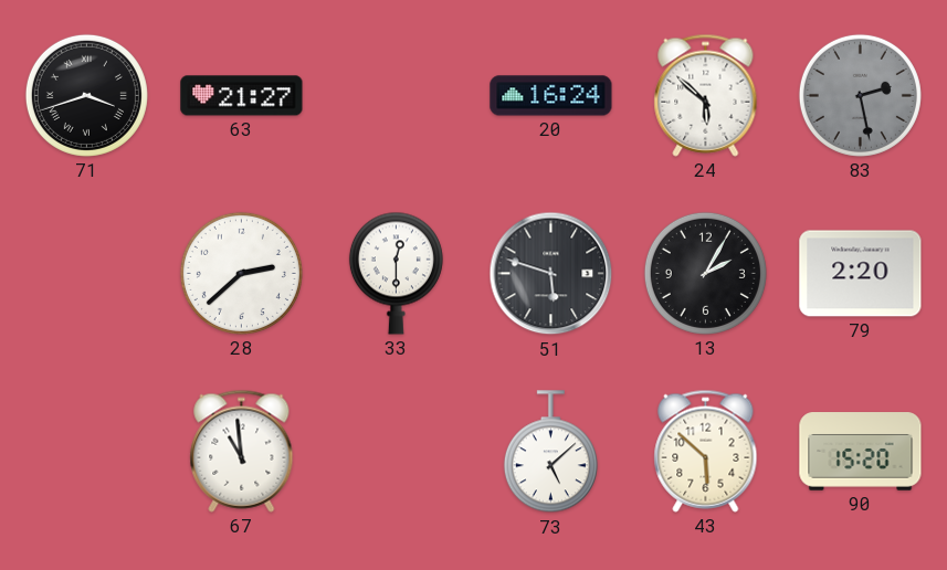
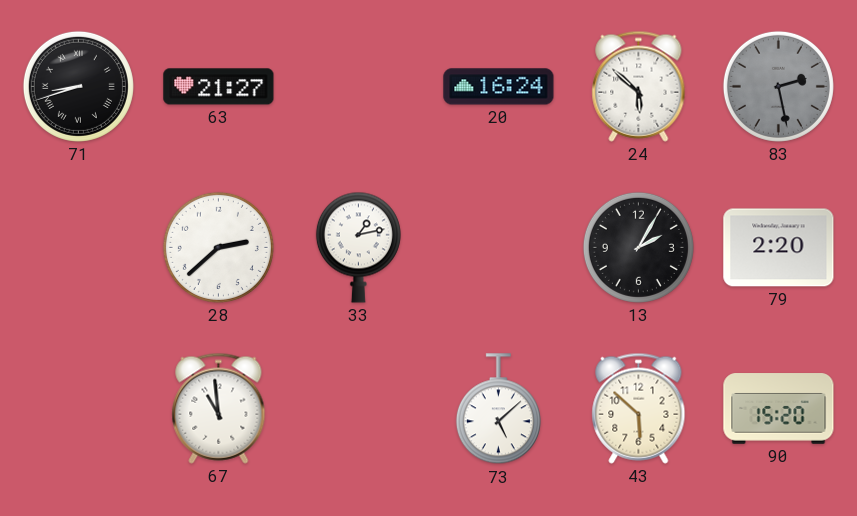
71: 3:42 -> 8:42
33: 12:30 -> 1:13
51: 5:48 -> none
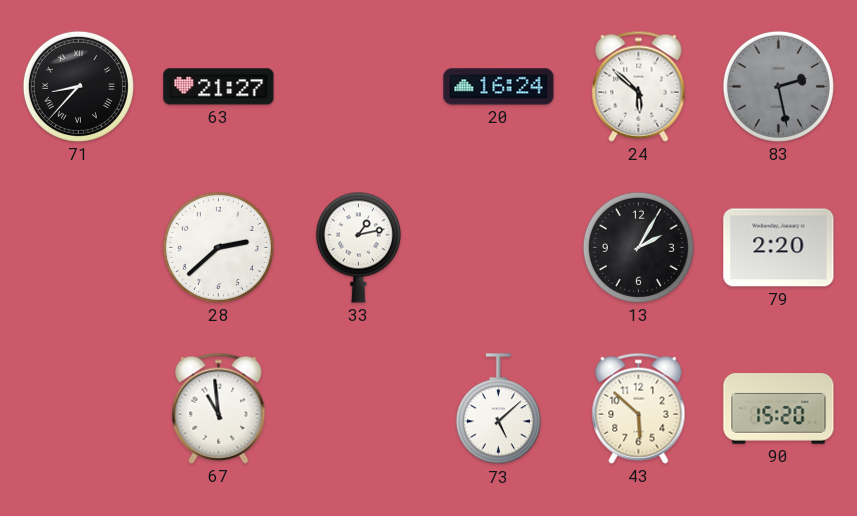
71: 8:42 -> 8:37
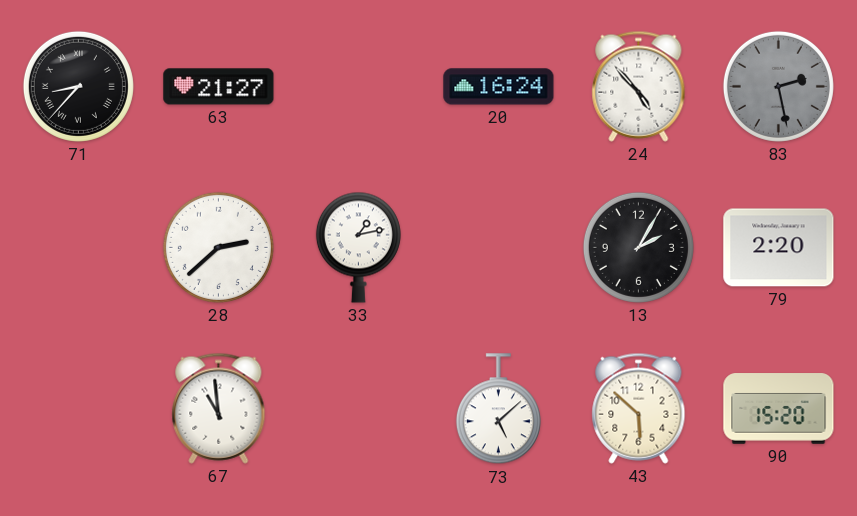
24: 5:52 -> 4:53
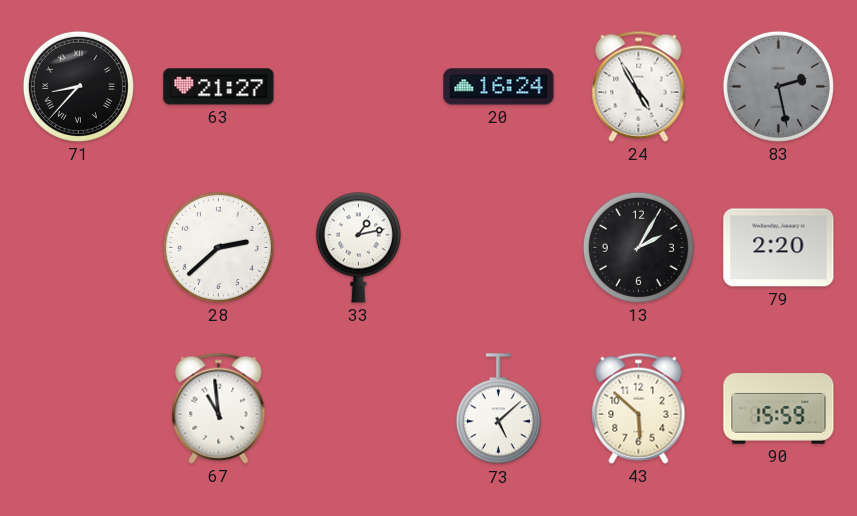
24: 4:53 -> 4:55
90: 15:20 -> 15:59
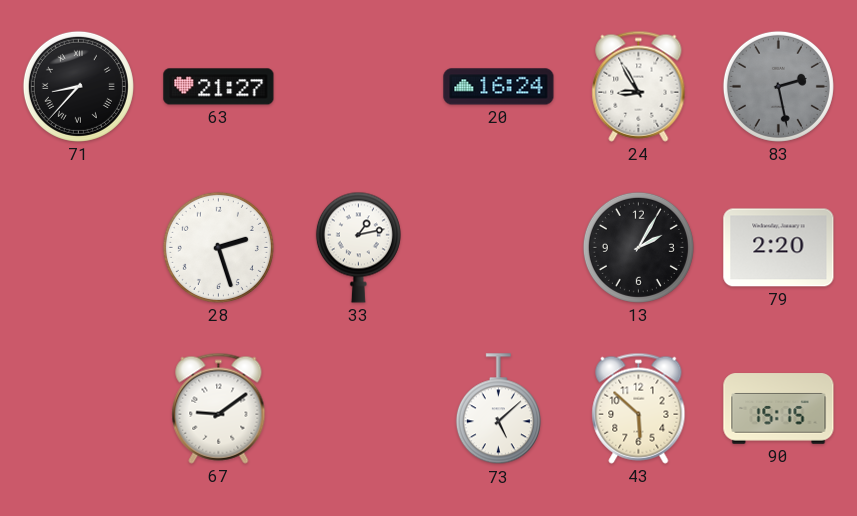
24: 4:55 -> 8:55
28: 2:38 -> 2:27
67: 10:59 -> 9:09
90: 15:59 -> 15:15
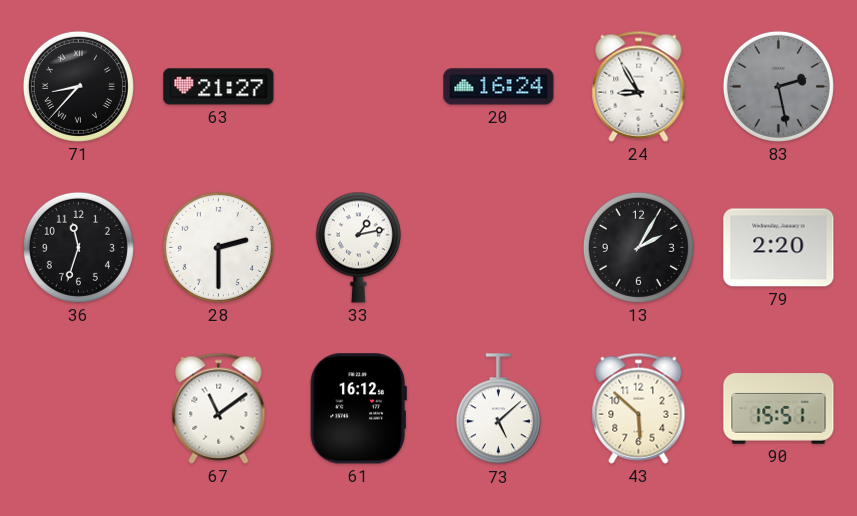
36: none -> 11:33
28: 2:27 -> 2:30
67: 9:09 -> 11:09
61: none -> 16:12
90: 15:15 -> 15:51
